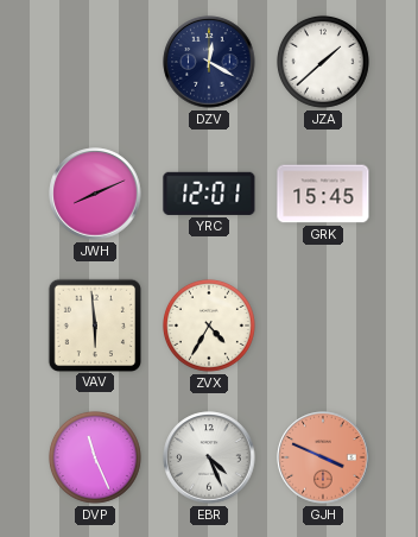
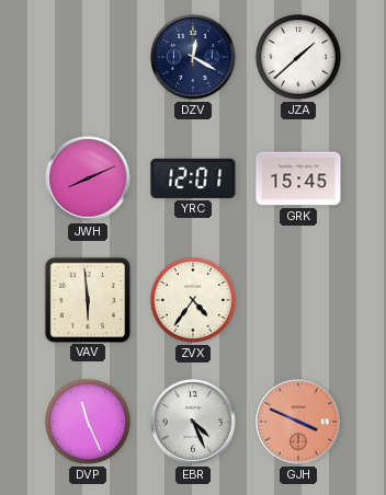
ZVX: 4:35 -> 4:36
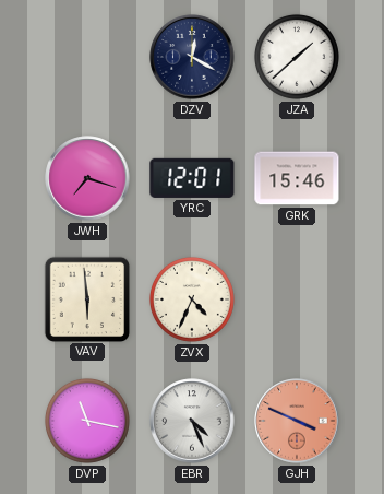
JWH: 8:11 -> 7:18
GRK: 15:45 -> 15:46
ZVX: 4:36 -> 4:34
DVP: 11:26 -> 11:17
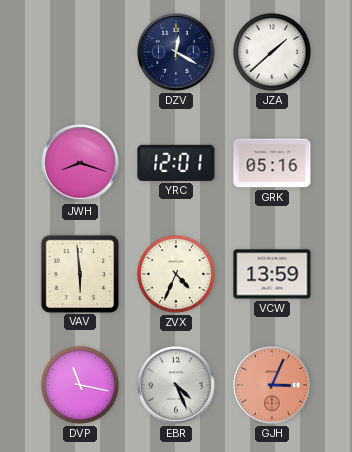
JWH: 7:18 -> 8:18
GRK: 15:46 -> 05:16
VCW: none -> 13:59
GJH: 3:49 -> 3:04
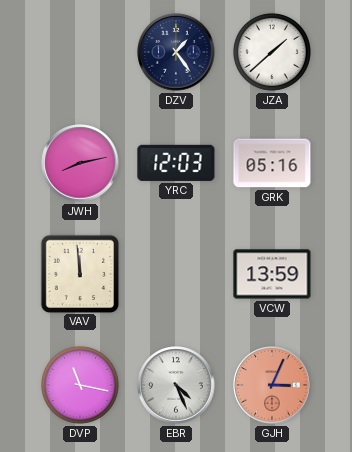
DZV: 12:20 -> 1:24
JWH: 8:18 -> 8:13
YRC: 12:01 -> 12:03
VAV: 5:59 -> 11:59
ZVX: 4:34 -> none
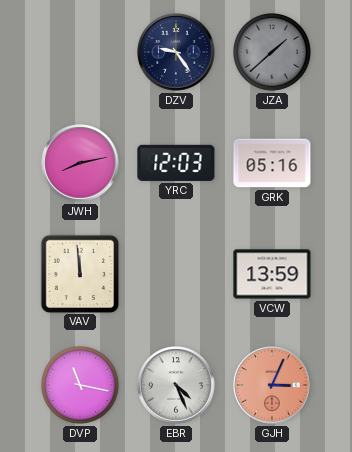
DZV: 1:24 -> 9:24
JZA dial: white -> grey
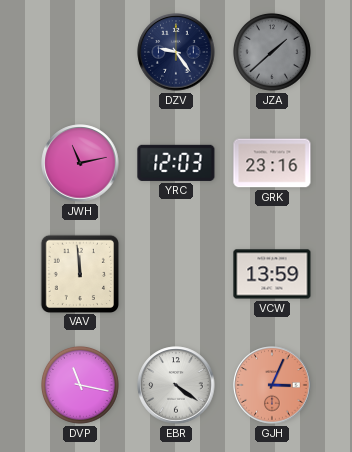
JWH: 8:13 -> 11:13
GRK: 05:16 -> 23:16
EBR: 4:26 -> 4:21
